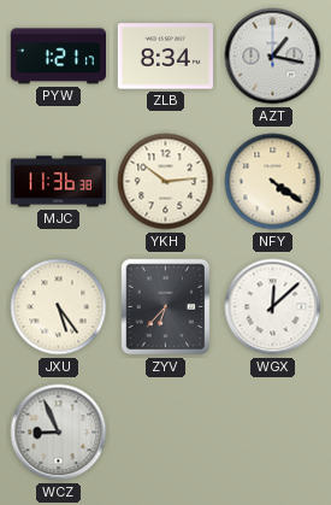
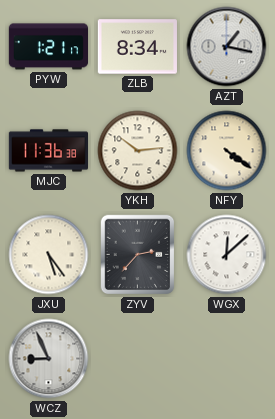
ZYV: 6:37 -> 2:37
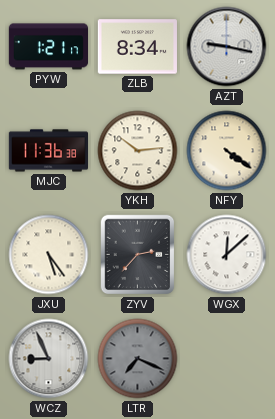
AZT: 1:17 -> 9:17
LTR: none -> 7:19
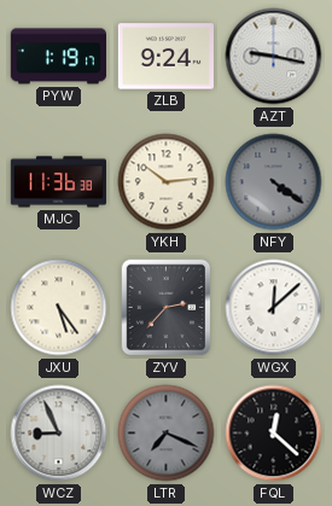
PYW: 1:21 -> 1:19
ZLB: 8:34 -> 9:24
NFY dial: cream -> grey
FQL: none -> 12:22
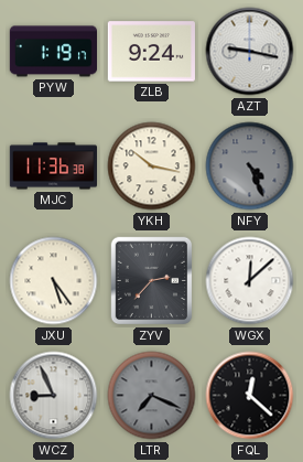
YKH: 10:14 -> 10:17
NFY: 4:21 -> 4:26
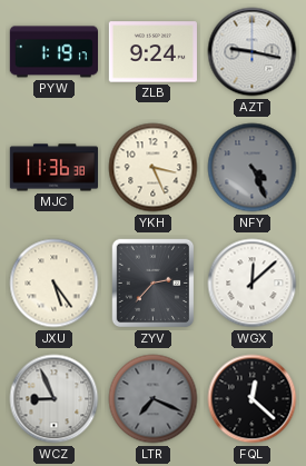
YKH: 10:17 -> 3:26
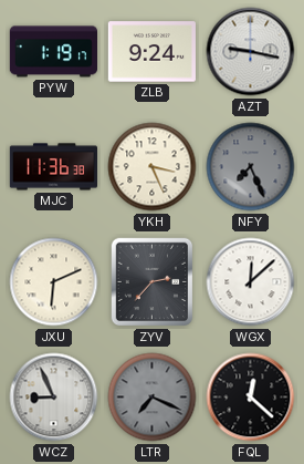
NFY: 4:26 -> 7:26
JXU: 5:24 -> 6:11
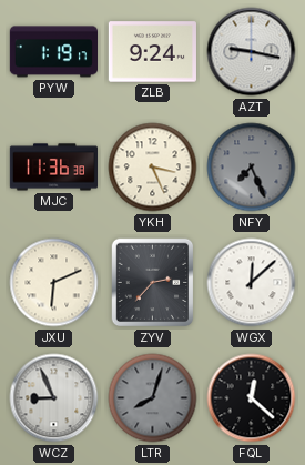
LTR: 7:19 -> 8:03
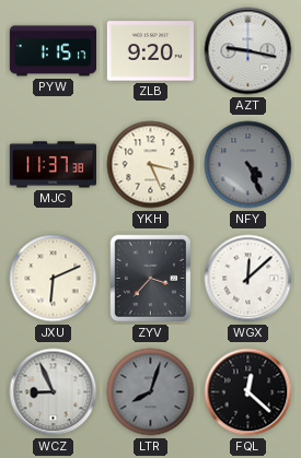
PYW: 1:19 -> 1:15
ZLB: 9:24 -> 9:20
MJC: 11:36 -> 11:37
NFY: 7:26 -> 4:26
ZYV: 2:37 -> 3:37
